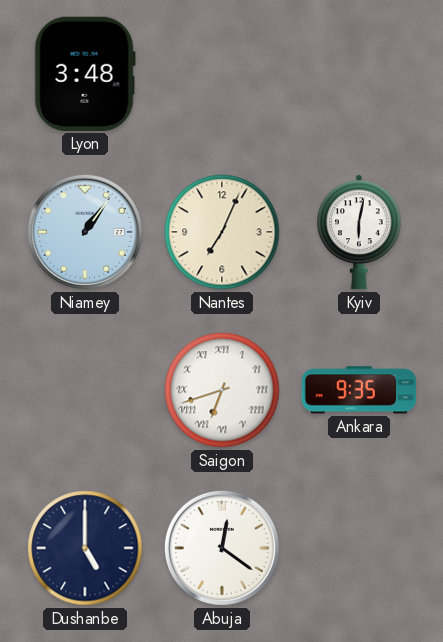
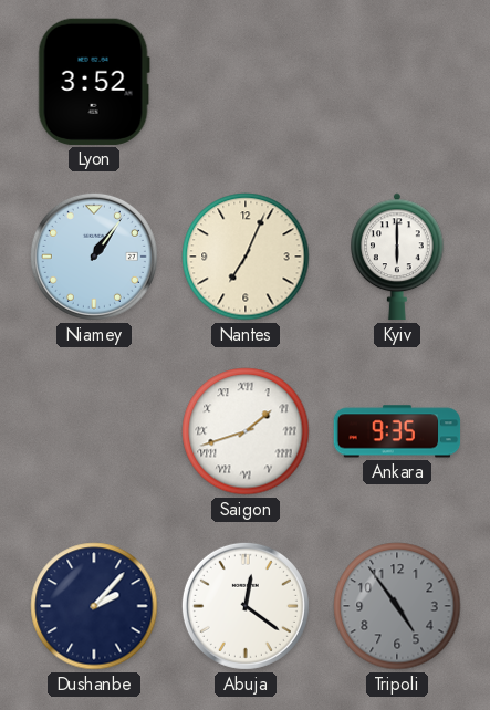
Lyon: 3:48 -> 3:52
Kyiv: 6:02 -> 6:00
Saigon: 6:42 -> 1:42
Dushanbe: 5:00 -> 2:07
Tripoli: none -> 4:54
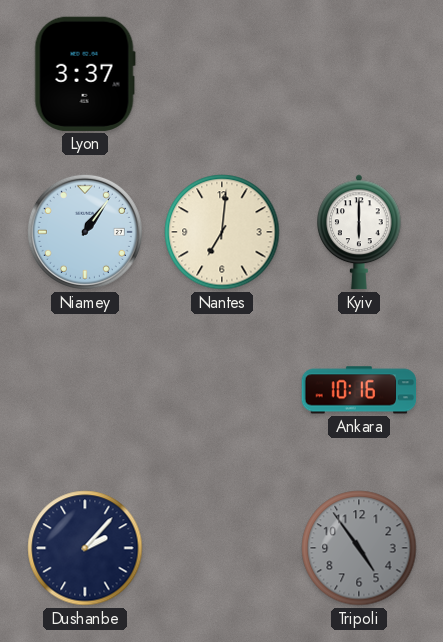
Lyon: 3:52 -> 3:37
Nantes: 7:04 -> 7:01
Saigon: 1:42 -> none
Ankara: 9:35 -> 10:16
Abuja: 12:21 -> none
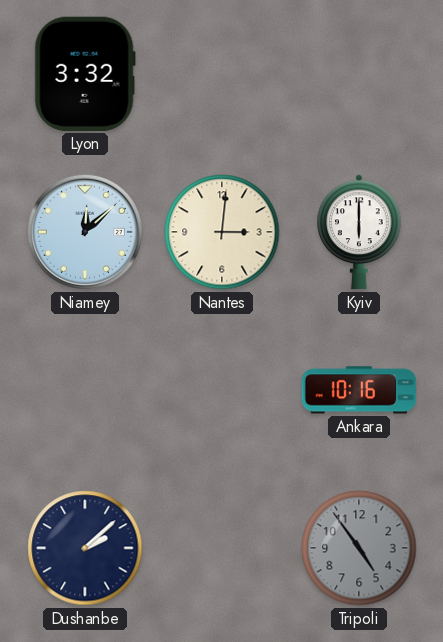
Lyon: 3:37 -> 3:32
Niamey: 1:06 -> 12:08
Nantes: 7:01 -> 3:01
Dushanbe: 2:07 -> 2:08
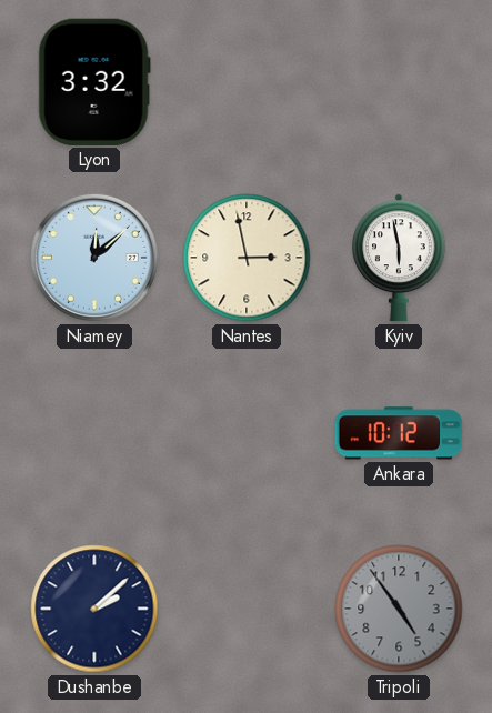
Nantes: 3:01 -> 2:58
Kyiv: 6:00 -> 5:58
Ankara: 10:16 -> 10:12
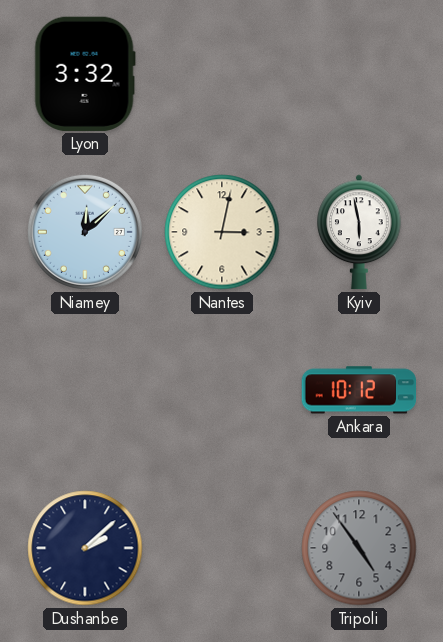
Nantes: 2:58 -> 3:02
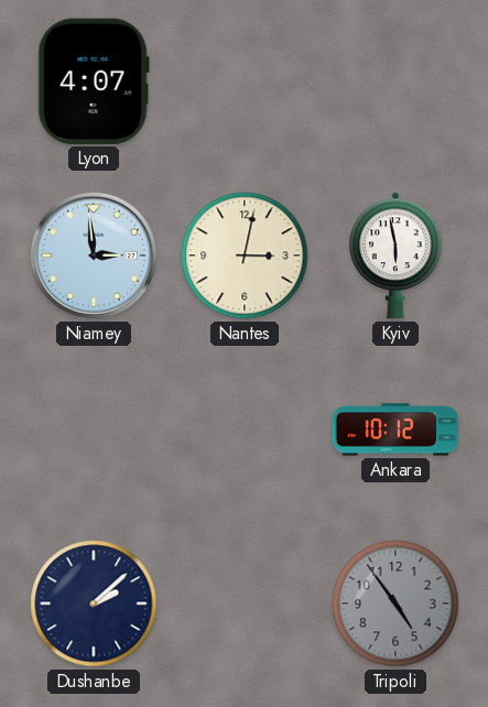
Lyon: 3:32 -> 4:07
Niamey: 12:08 -> 2:59
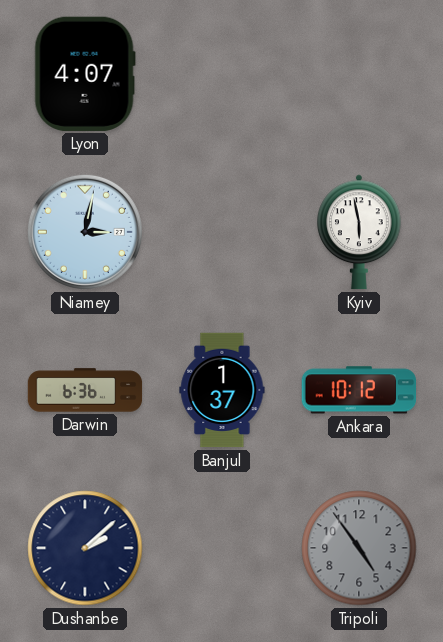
Niamey: 2:59 -> 3:02
Nantes: 3:02 -> none
Darwin: none -> 6:36
Banjul: none -> 1:37
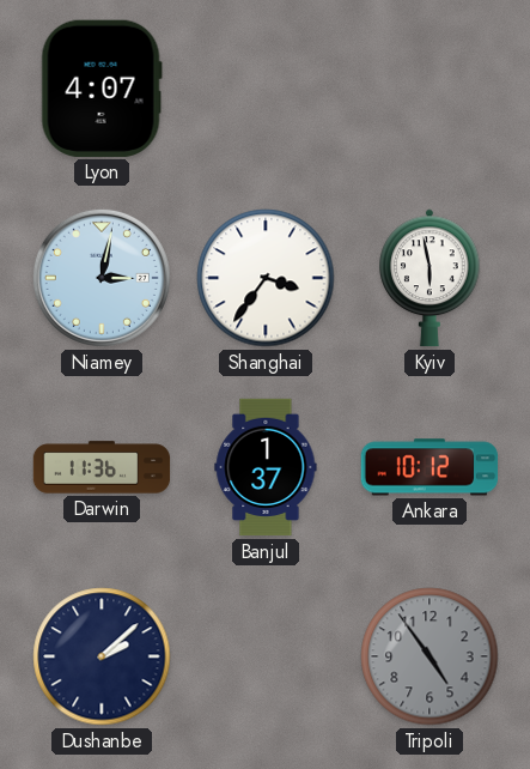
Shanghai: none -> 3:36
Darwin: 6:36 -> 11:36
